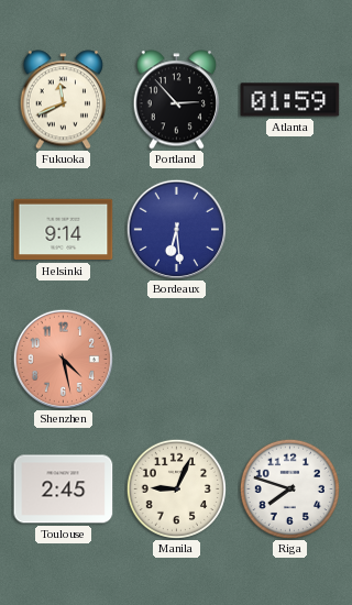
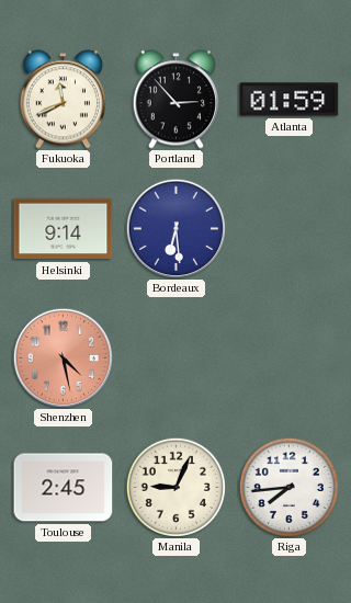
Riga: 7:48 -> 7:44
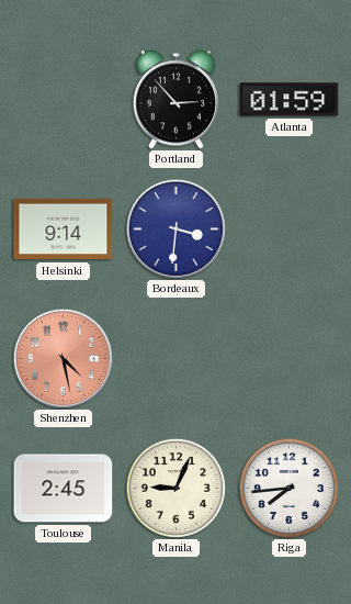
Fukuoka: 11:41 -> none
Bordeaux: 6:29 -> 3:31
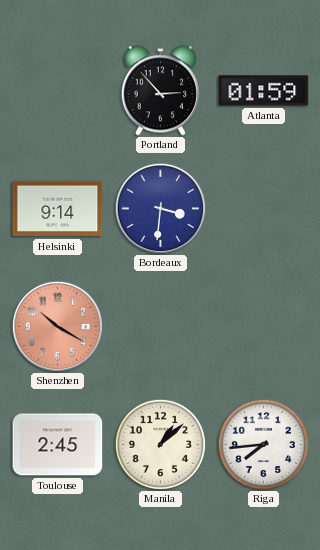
Shenzhen: 4:28 -> 10:20
Manila: 9:04 -> 1:08
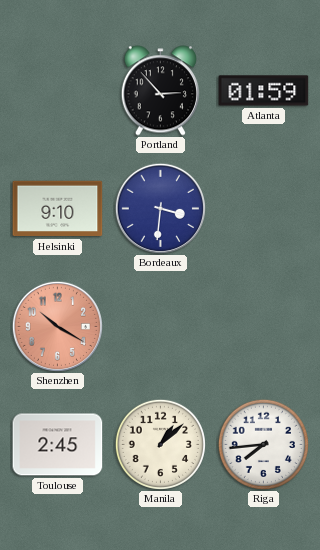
Helsinki: 9:14 -> 9:10
